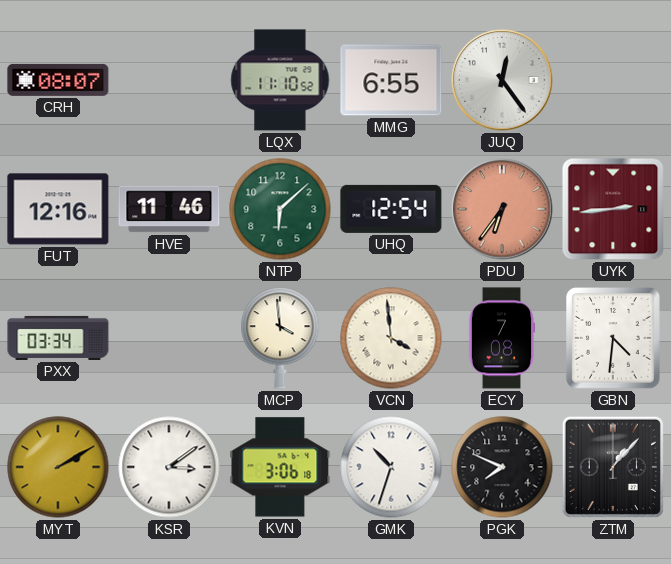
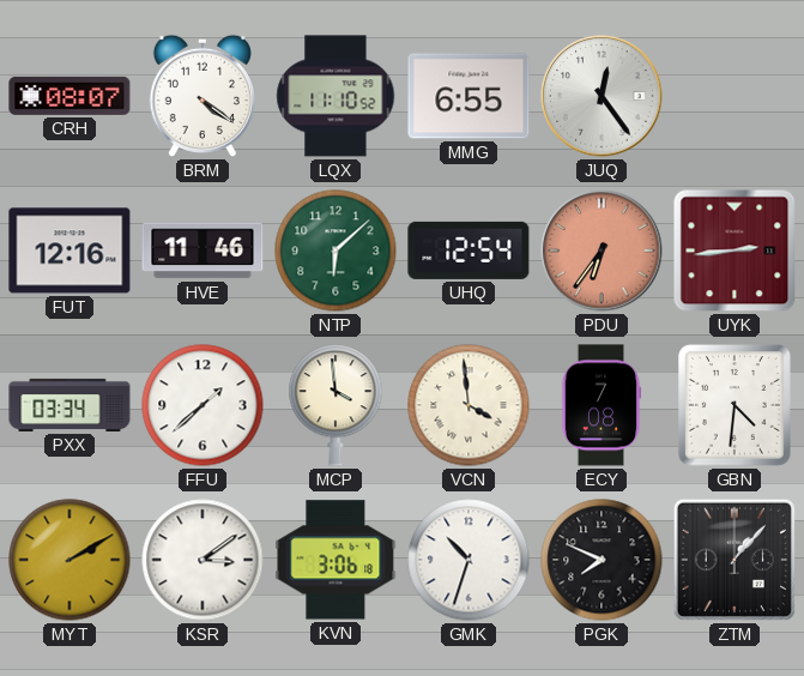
BRM: none -> 4:21
FFU: none -> 1:38
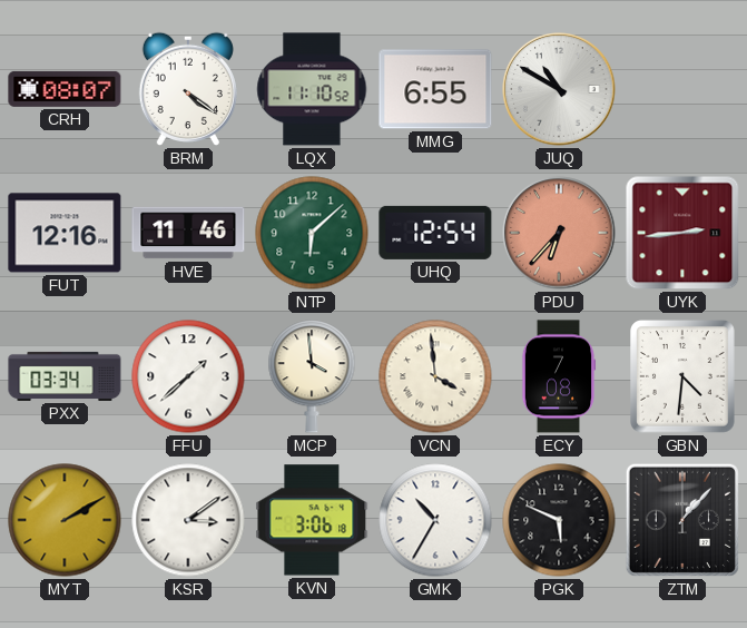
JUQ: 12:24 -> 10:50
PDU: 6:36 -> 6:37
GMK: 10:33 -> 10:35
PGK: 7:49 -> 5:49
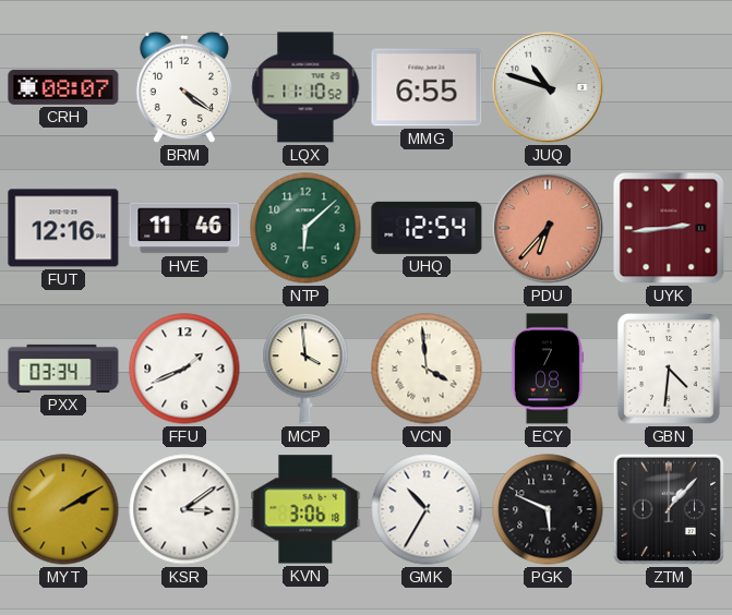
JUQ: 10:50 -> 10:48
FFU: 1:38 -> 1:41
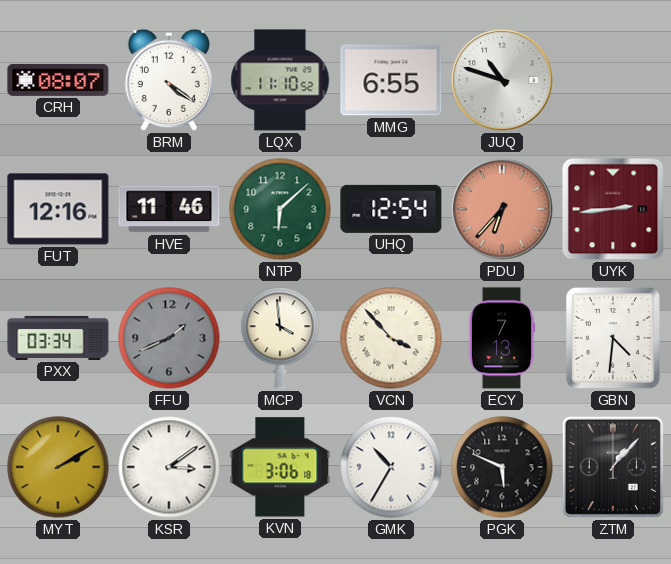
FFU dial: white -> grey
VCN: 3:59 -> 3:53
ECY: 7:08 -> 7:13
